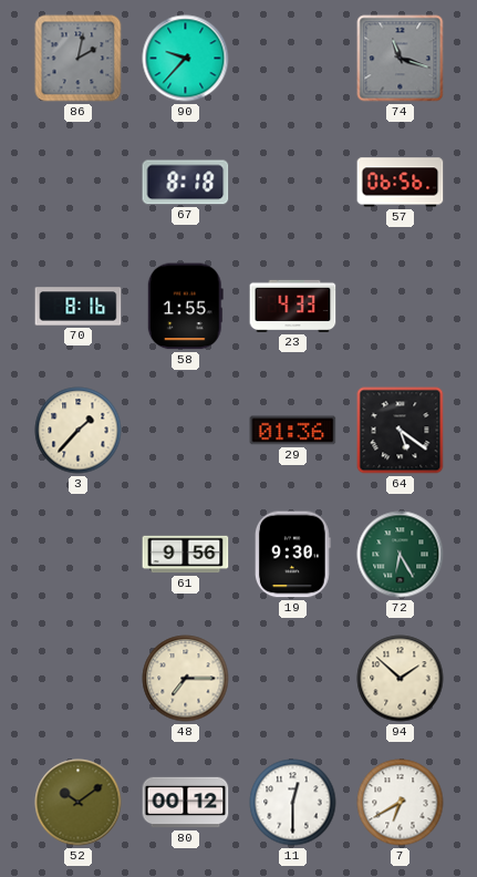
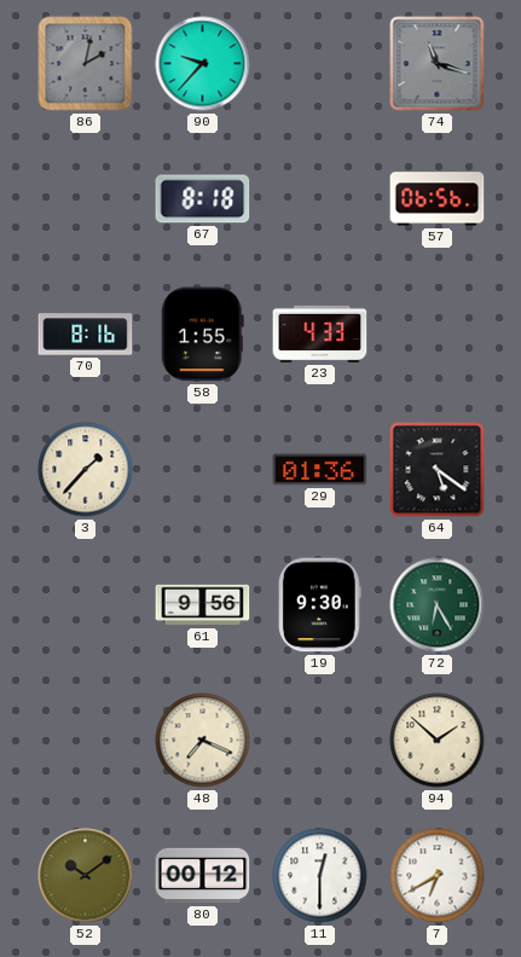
48: 7:15 -> 7:19
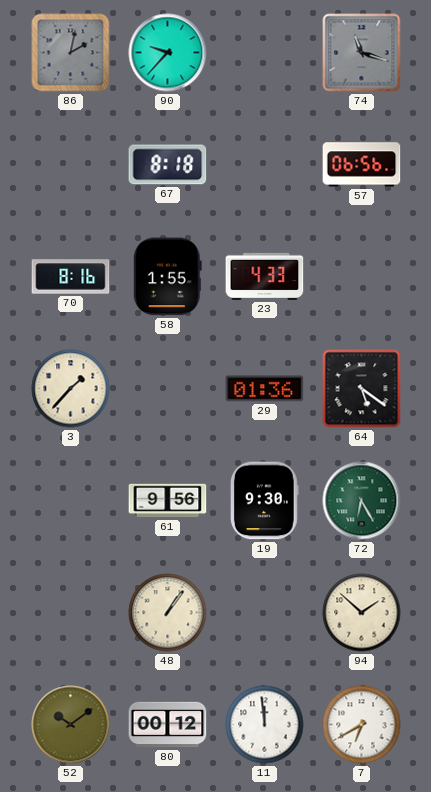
48: 7:19 -> 1:06
11: 12:30 -> 11:59
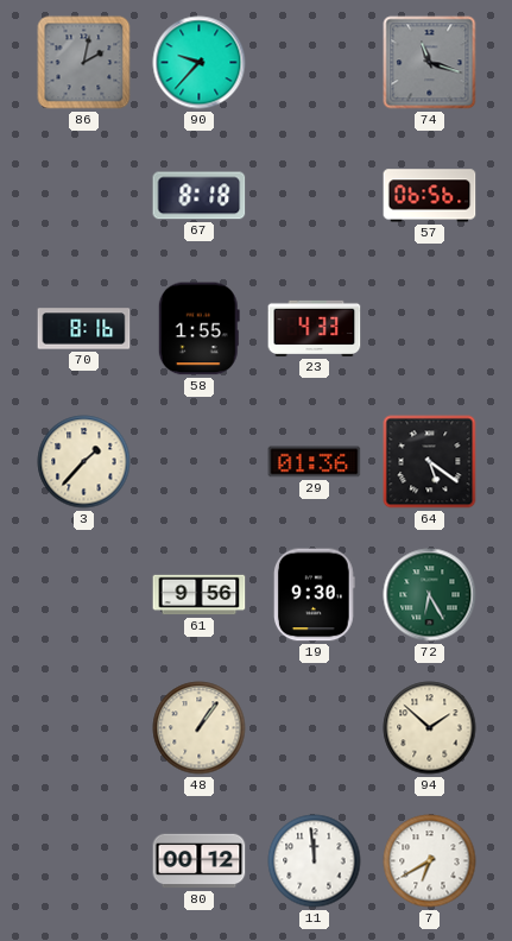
52: 10:09 -> none
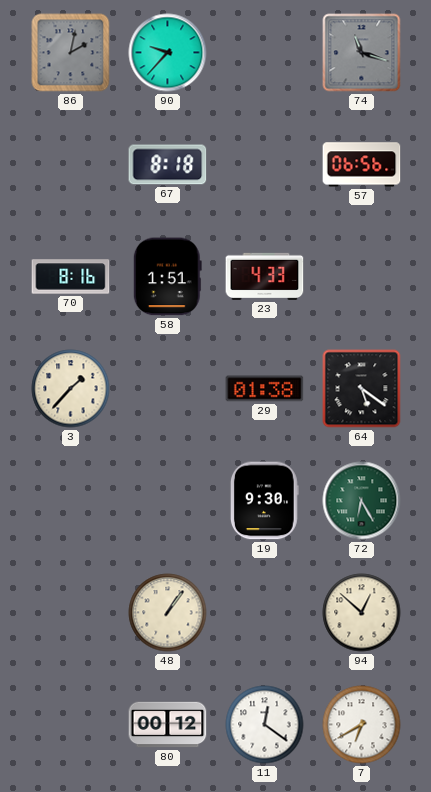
58: 1:55 -> 1:51
29: 01:36 -> 01:38
61: 9:56 -> none
94: 1:52 -> 12:52
11: 11:59 -> 12:21
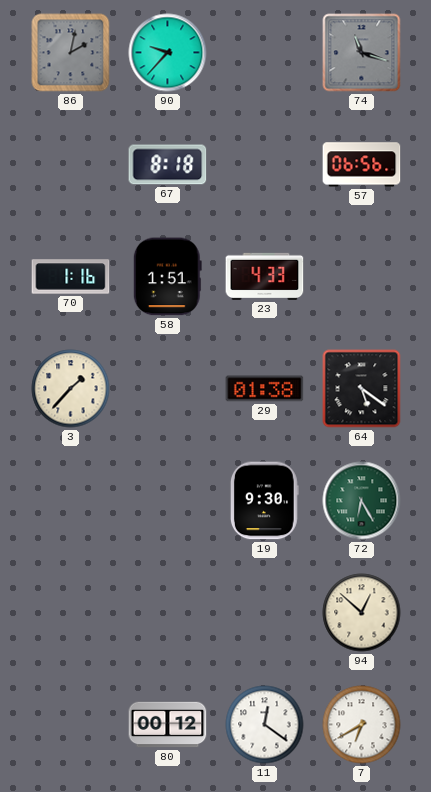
70: 8:16 -> 1:16
48: 1:06 -> none
